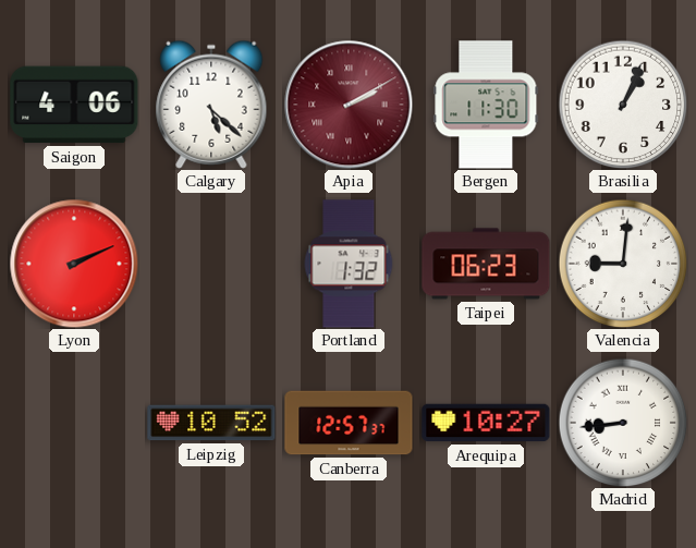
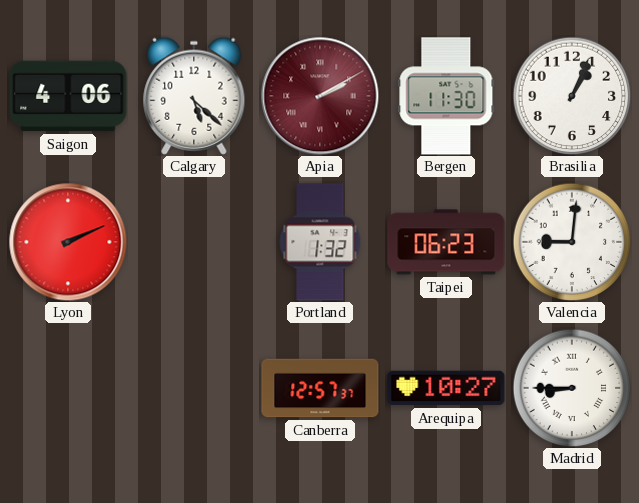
Leipzig: 10:52 -> none
Madrid: 8:44 -> 8:45
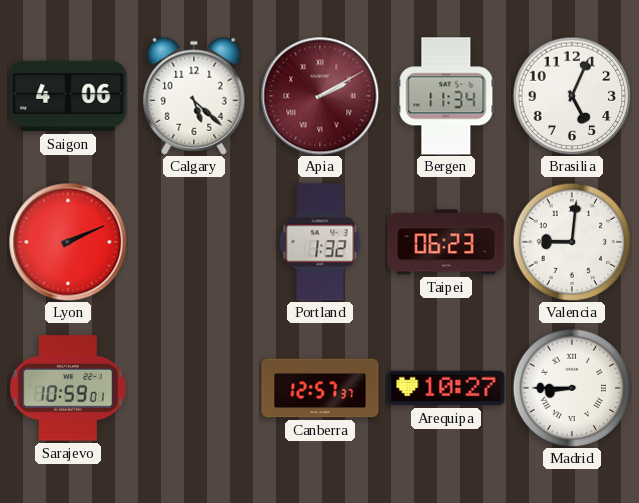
Bergen: 11:30 -> 11:34
Brasilia: 1:04 -> 5:04
Sarajevo: none -> 10:59
